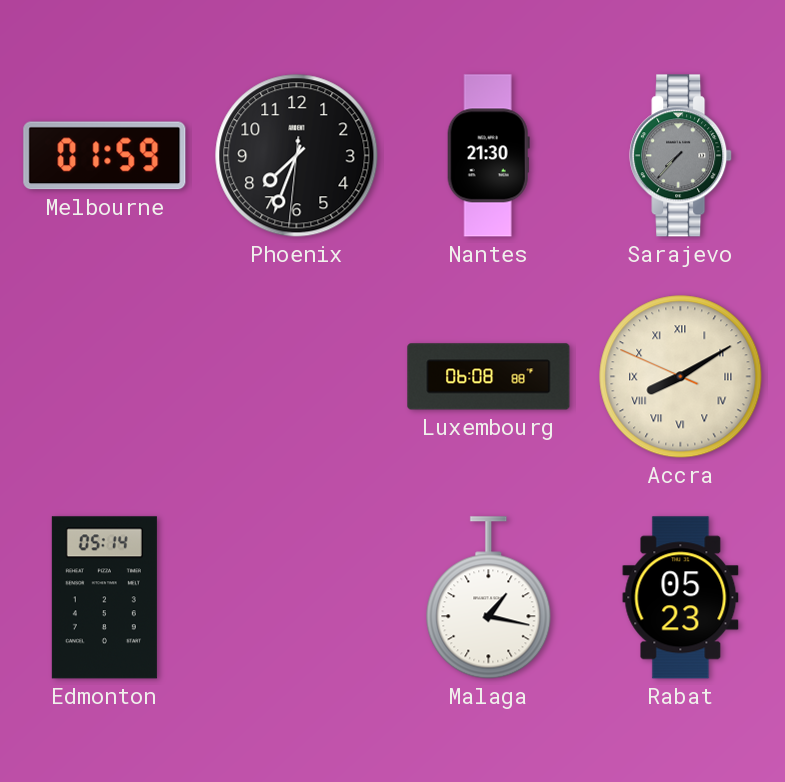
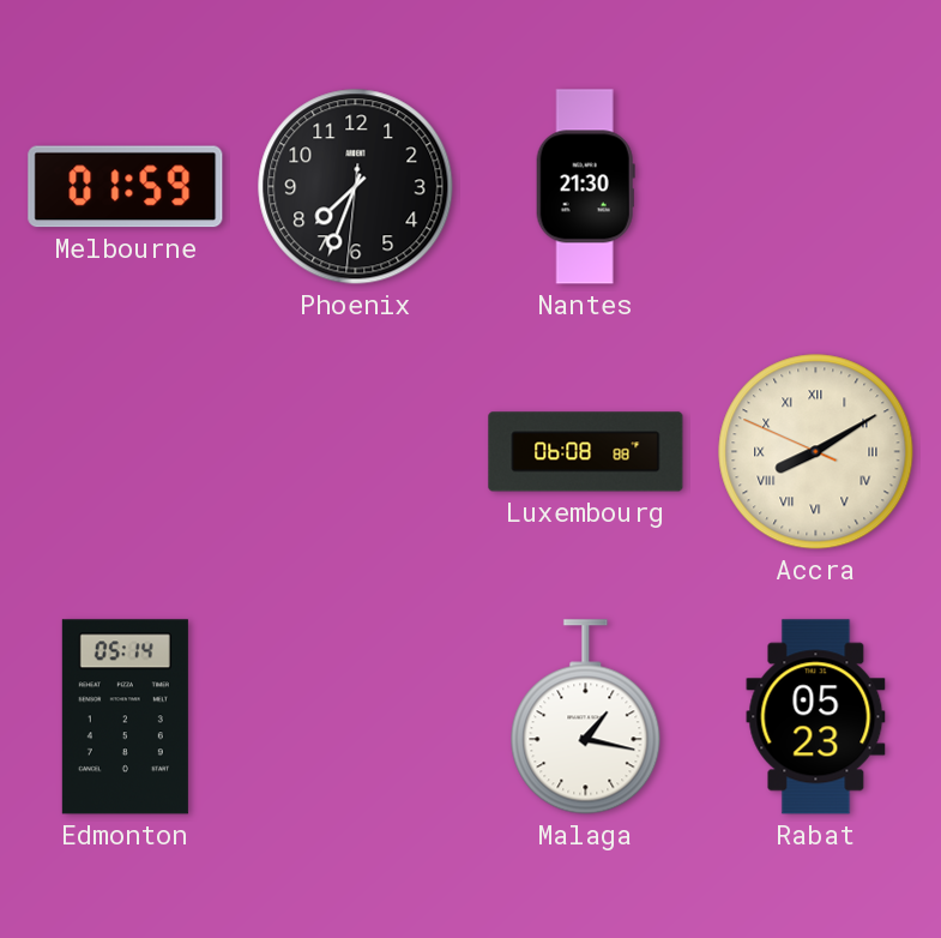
Sarajevo: 7:37 -> none
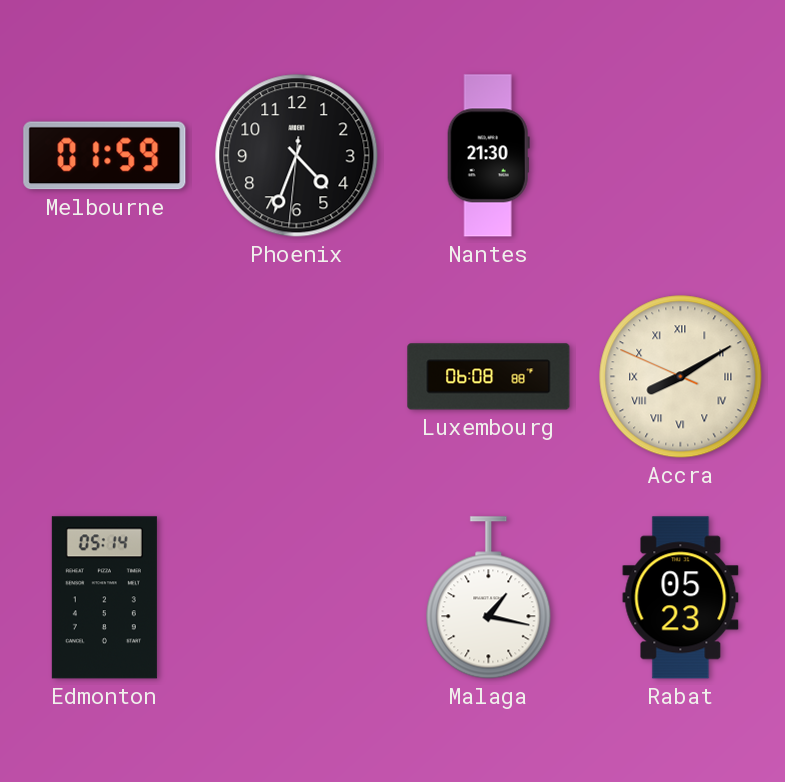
Phoenix: 7:33 -> 4:33
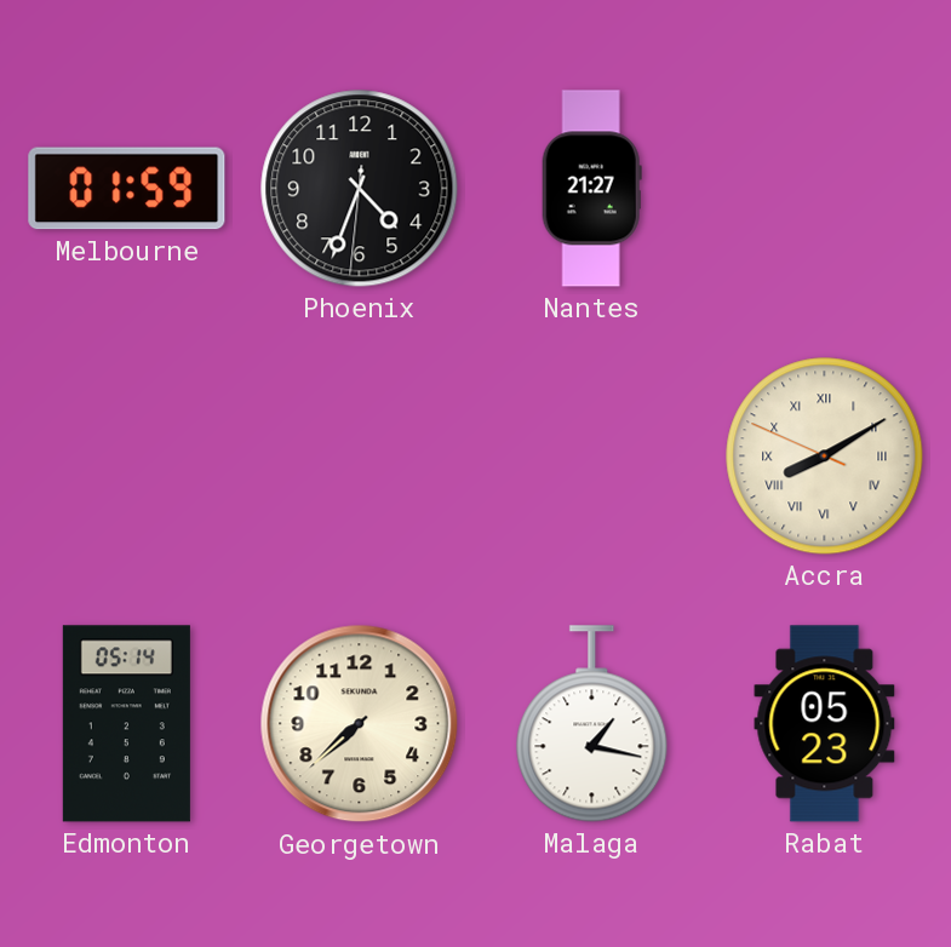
Nantes: 21:30 -> 21:27
Luxembourg: 06:08 -> none
Georgetown: none -> 7:38
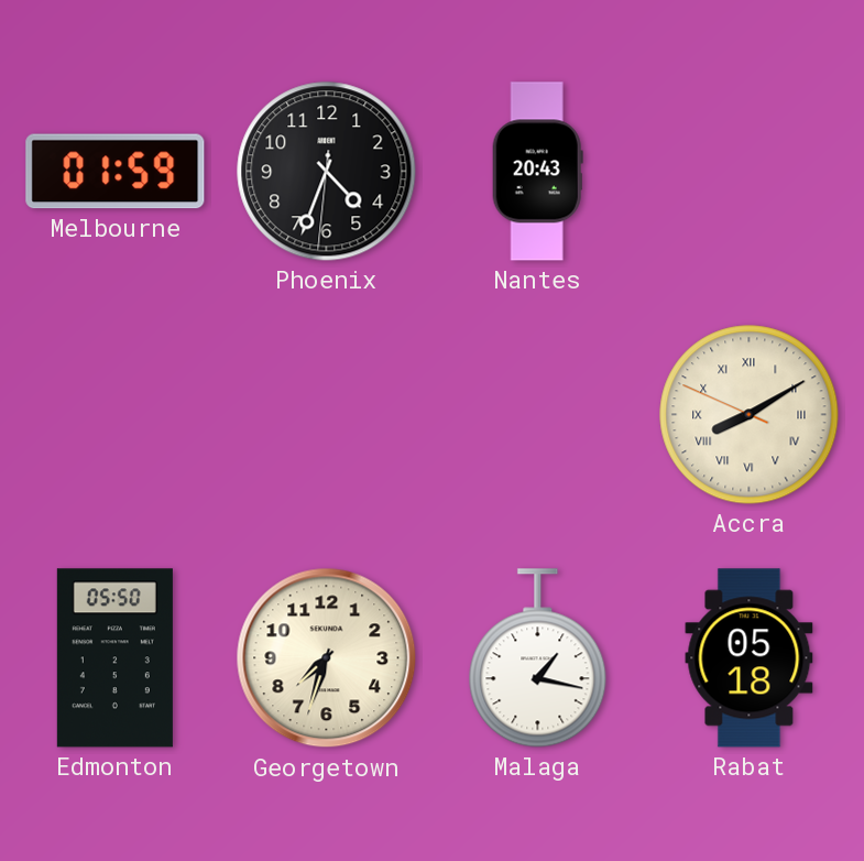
Nantes: 21:27 -> 20:43
Edmonton: 05:14 -> 05:50
Georgetown: 7:38 -> 7:33
Rabat: 05:23 -> 05:18
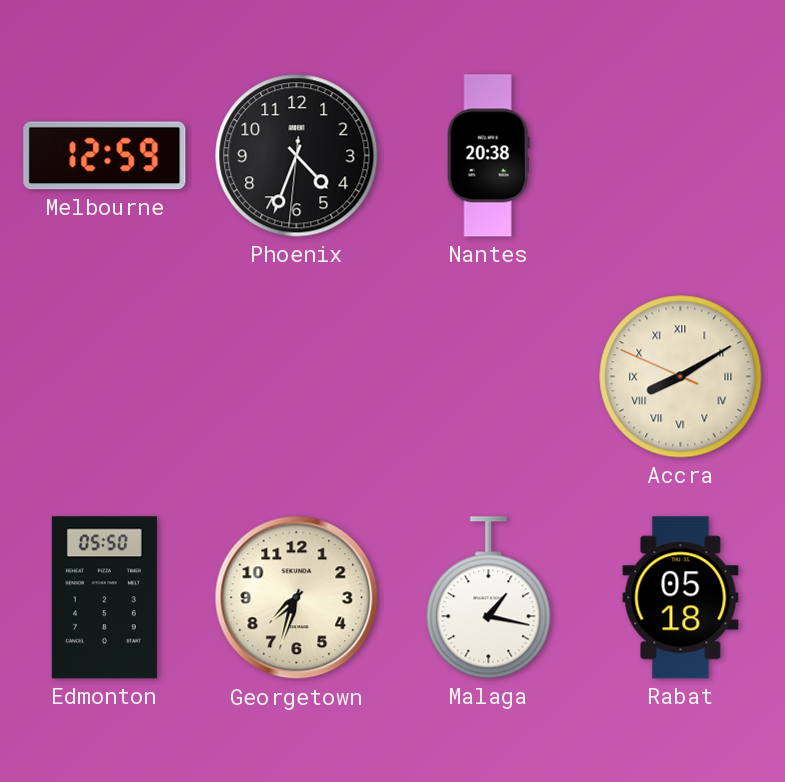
Melbourne: 01:59 -> 12:59
Nantes: 20:43 -> 20:38
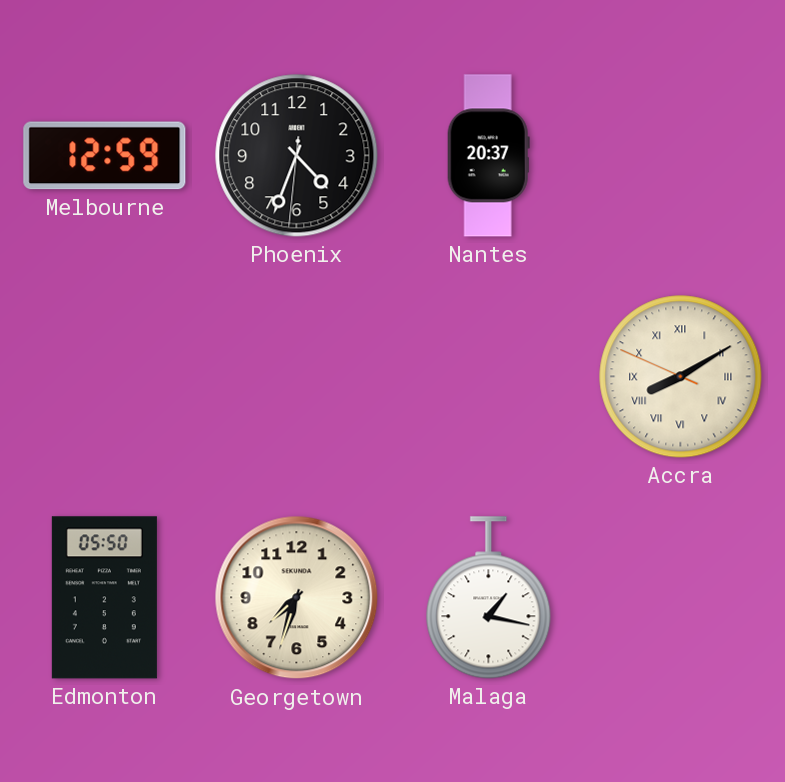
Nantes: 20:38 -> 20:37
Rabat: 05:18 -> none
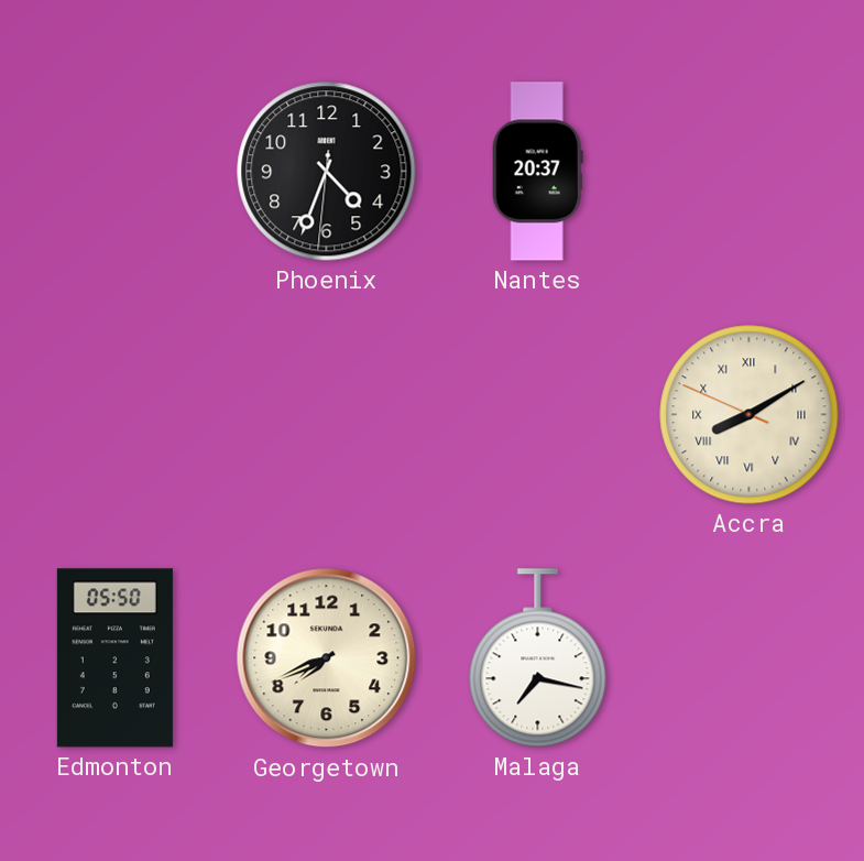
Melbourne: 12:59 -> none
Georgetown: 7:33 -> 7:41
Malaga: 1:17 -> 7:17
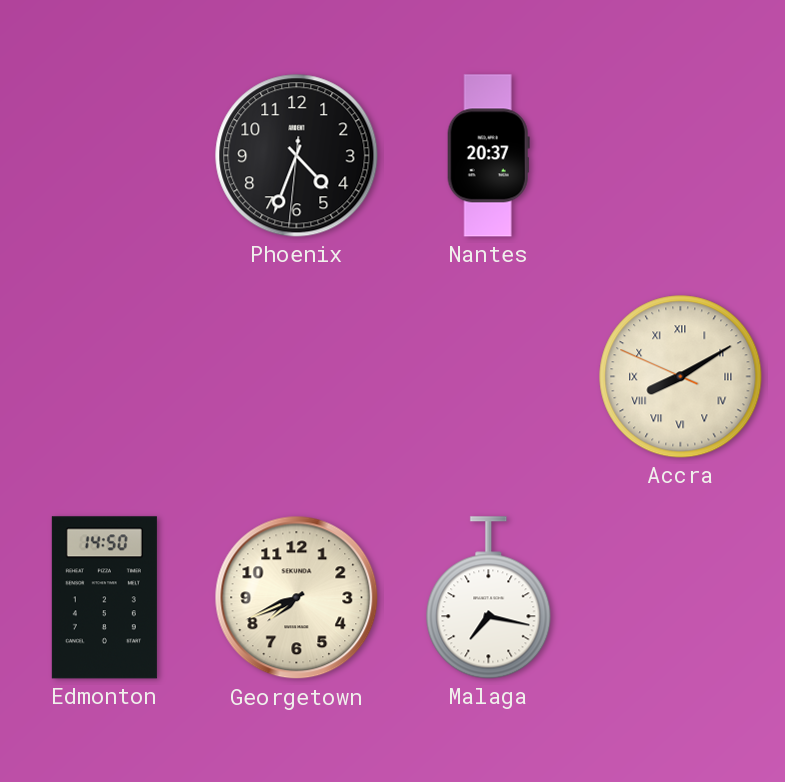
Edmonton: 05:50 -> 14:50
